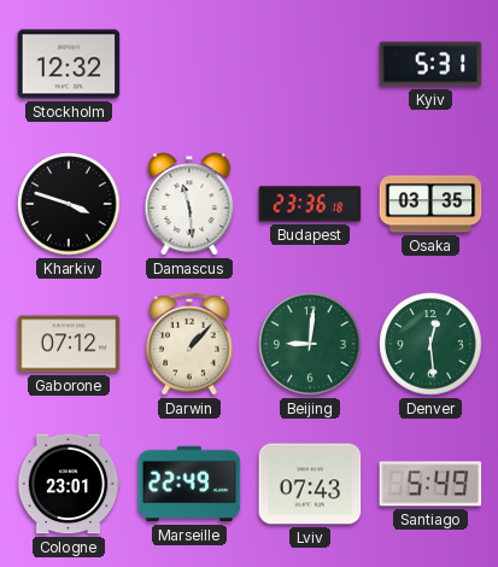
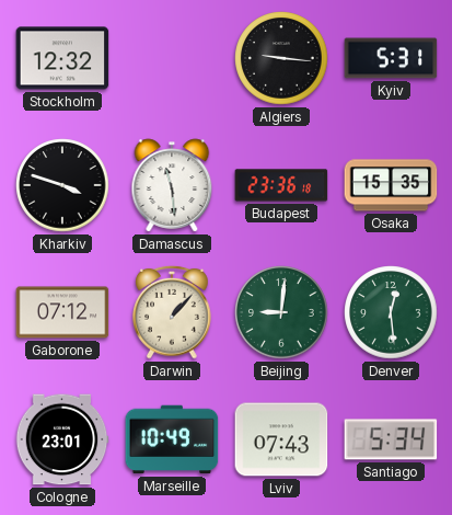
Algiers: none -> 9:16
Osaka: 03:35 -> 15:35
Marseille: 22:49 -> 10:49
Santiago: 5:49 -> 5:34
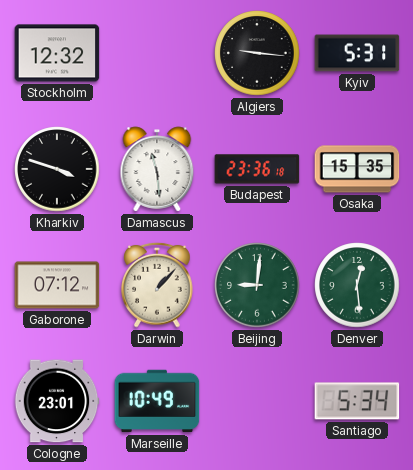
Lviv: 07:43 -> none
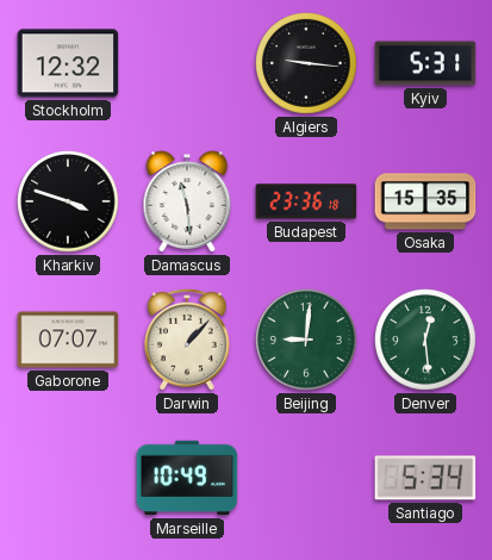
Gaborone: 07:12 -> 07:07
Cologne: 23:01 -> none
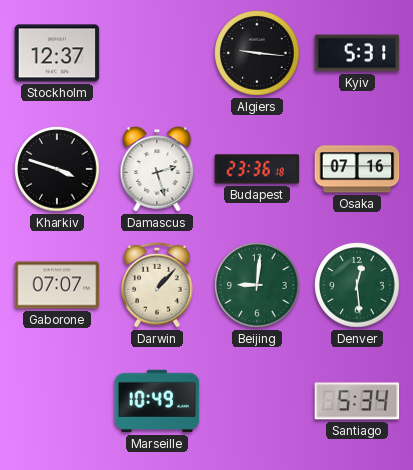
Stockholm: 12:32 -> 12:37
Damascus: 11:29 -> 2:27
Osaka: 15:35 -> 07:16
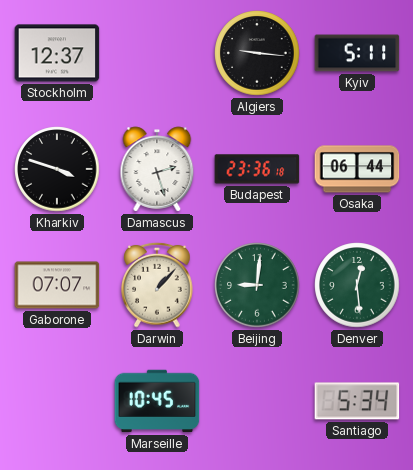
Kyiv: 5:31 -> 5:11
Osaka: 07:16 -> 06:44
Marseille: 10:49 -> 10:45
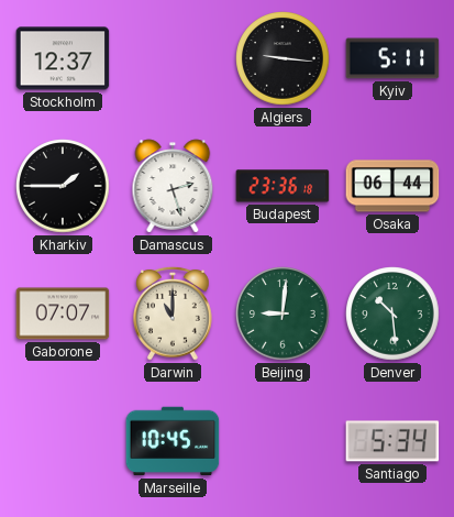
Kharkiv: 3:48 -> 1:45
Darwin: 1:07 -> 11:00
Denver: 12:29 -> 10:29
